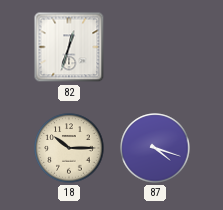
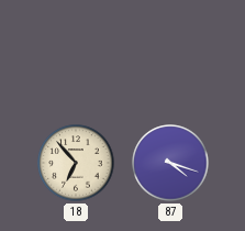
82: 12:33 -> none
18: 10:15 -> 6:53
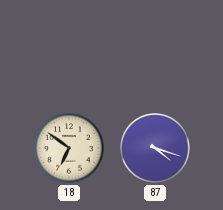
18: 6:53 -> 6:51
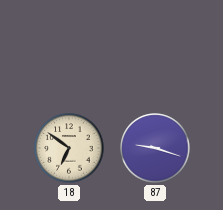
87: 4:18 -> 9:18
